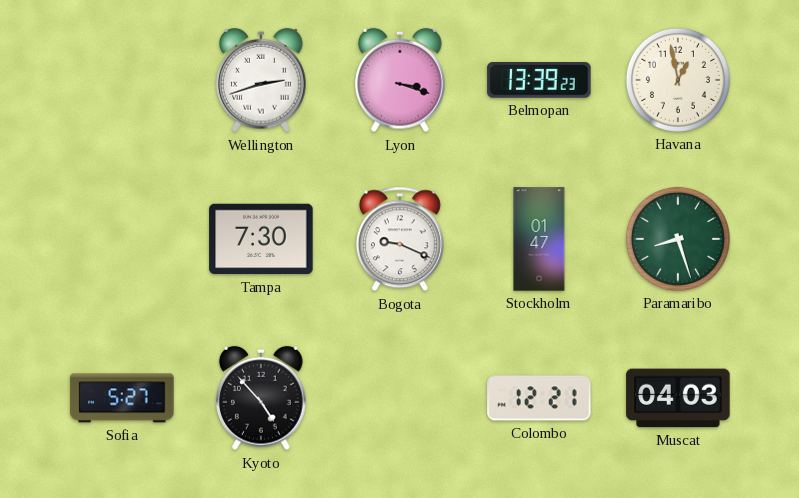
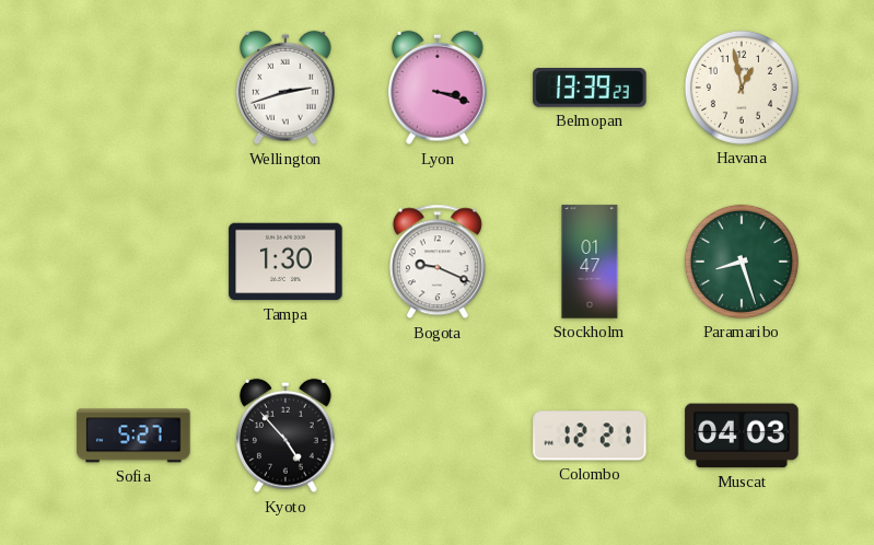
Tampa: 7:30 -> 1:30
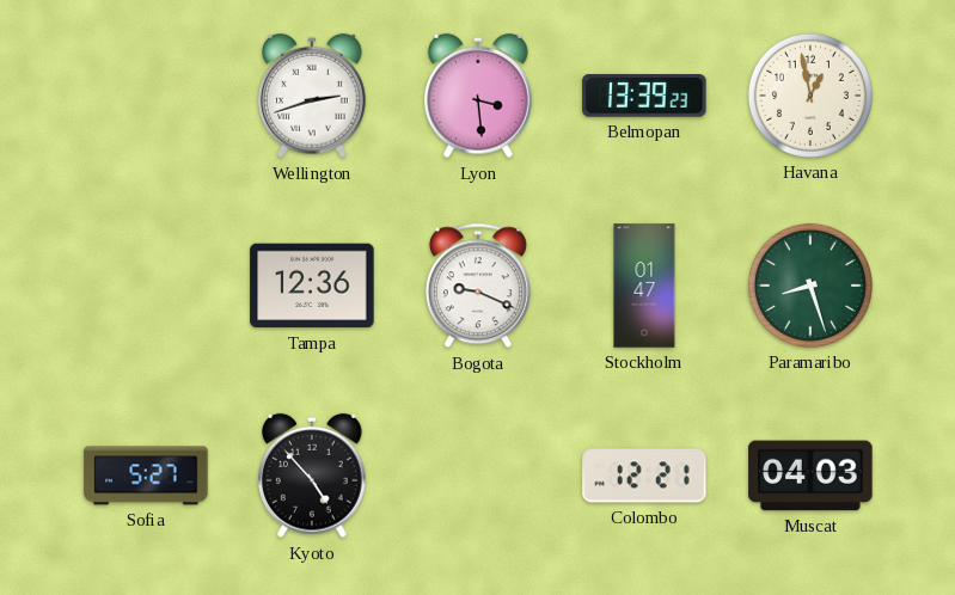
Lyon: 3:18 -> 3:29
Tampa: 1:30 -> 12:36
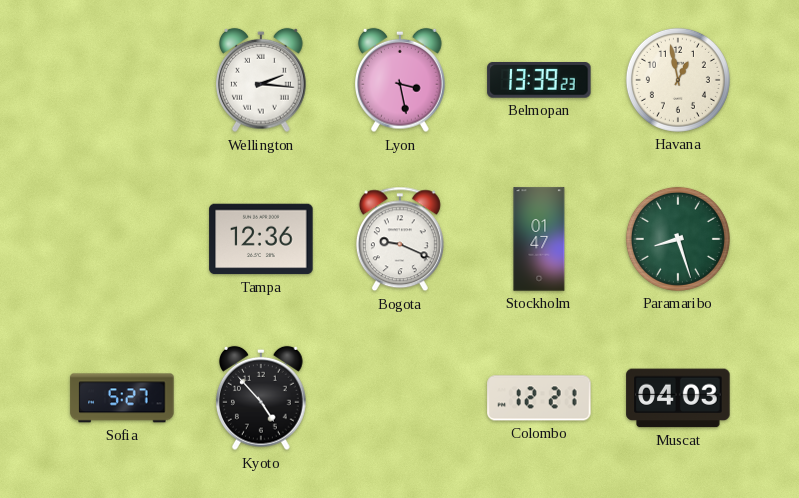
Wellington: 2:42 -> 2:16
Lyon: 3:29 -> 3:28
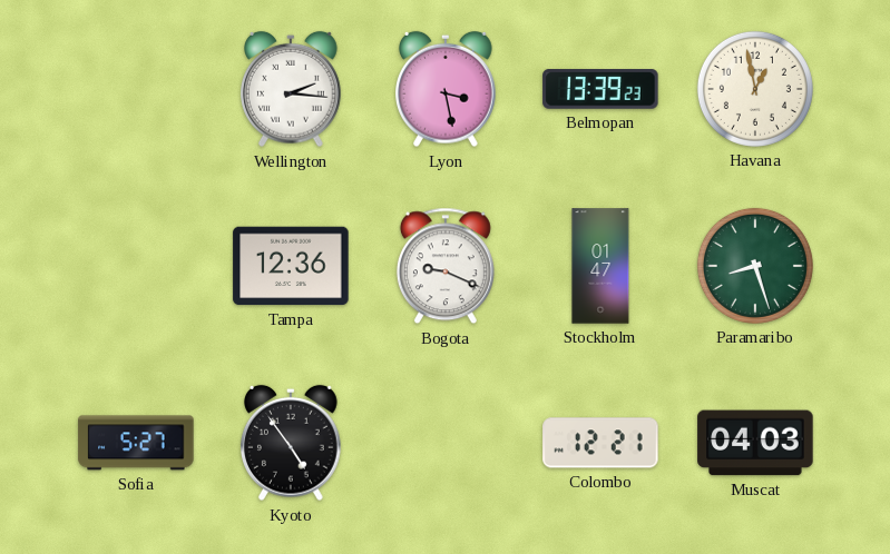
Kyoto: 4:53 -> 4:54
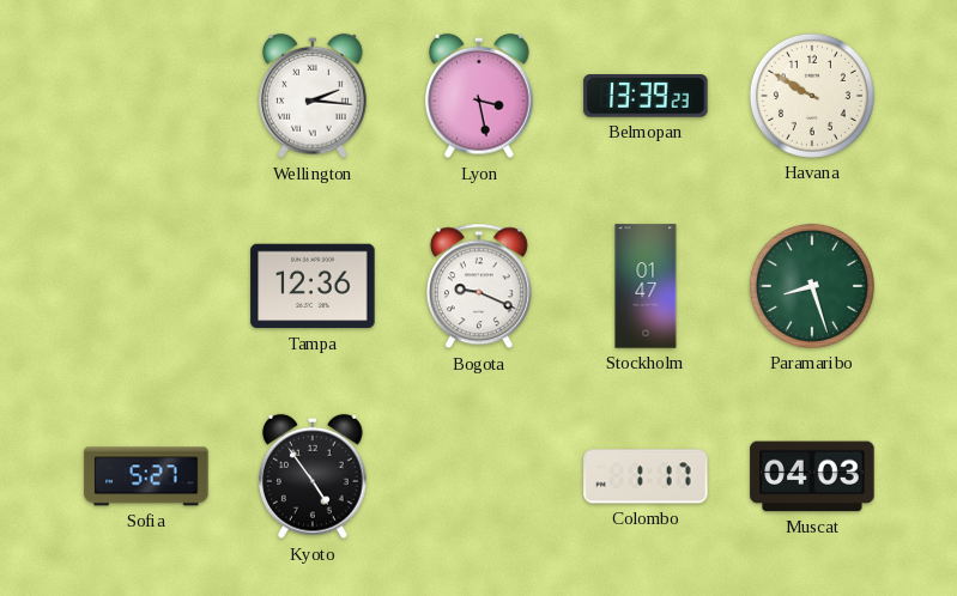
Havana: 12:58 -> 9:50
Colombo: 12:21 -> 1:17
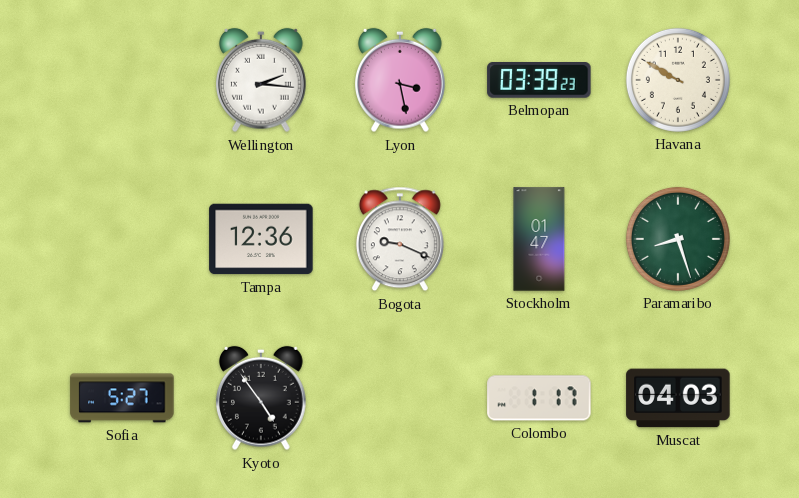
Belmopan: 13:39 -> 03:39
